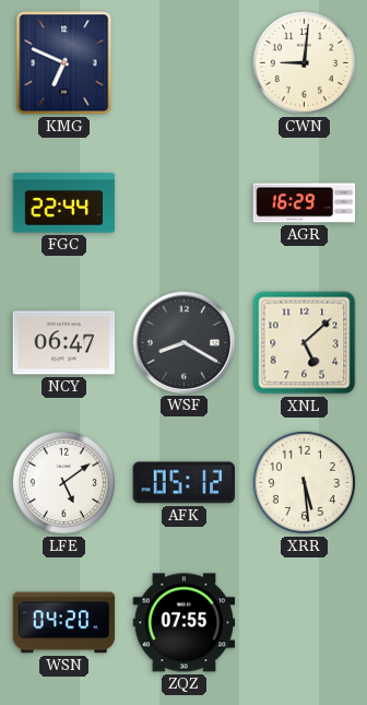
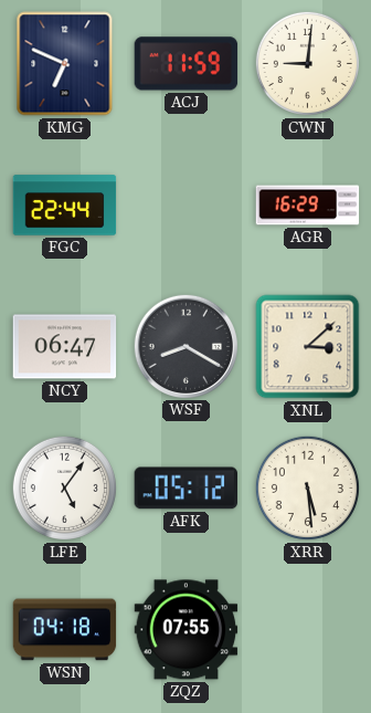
ACJ: none -> 11:59
XNL: 5:08 -> 3:08
LFE: 5:09 -> 5:06
WSN: 04:20 -> 04:18
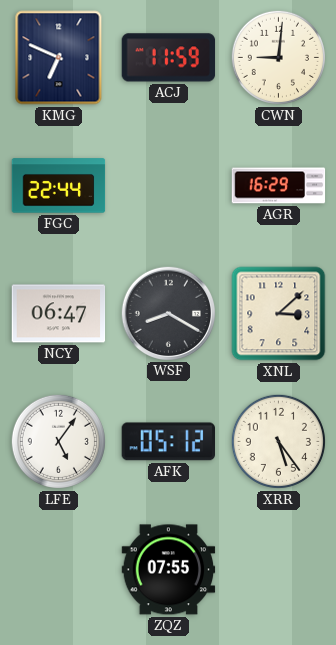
XRR: 5:29 -> 5:24
WSN: 04:18 -> none
